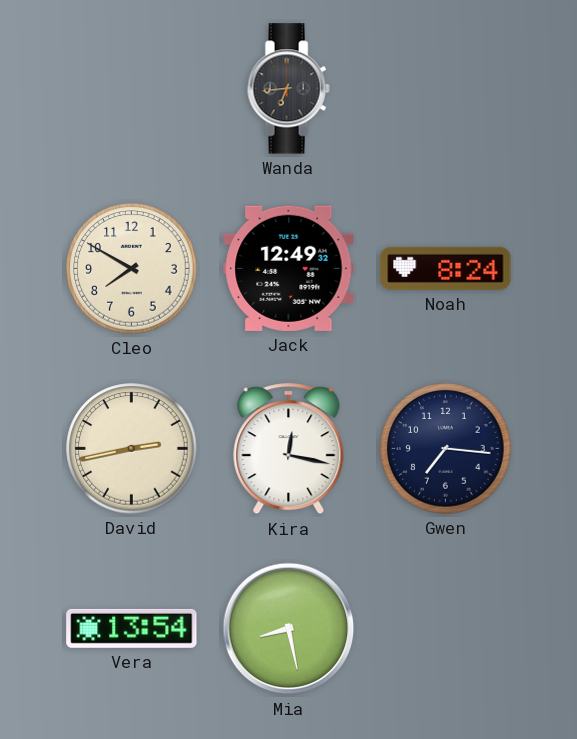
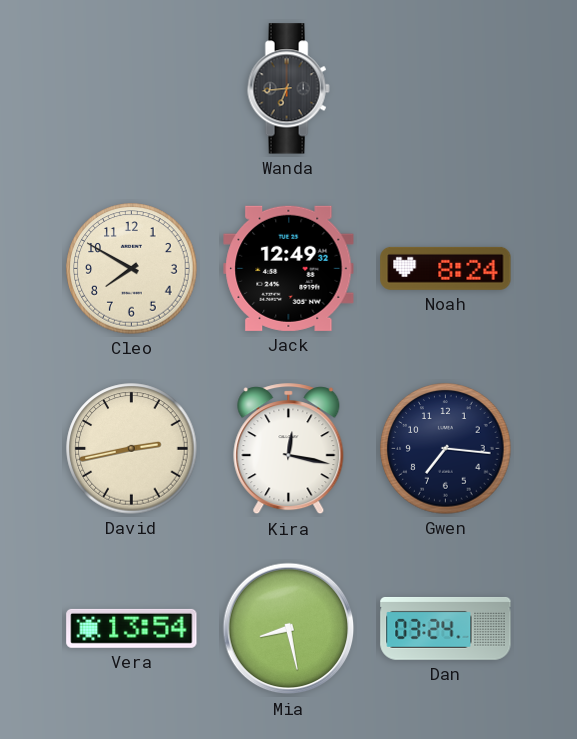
Dan: none -> 03:24
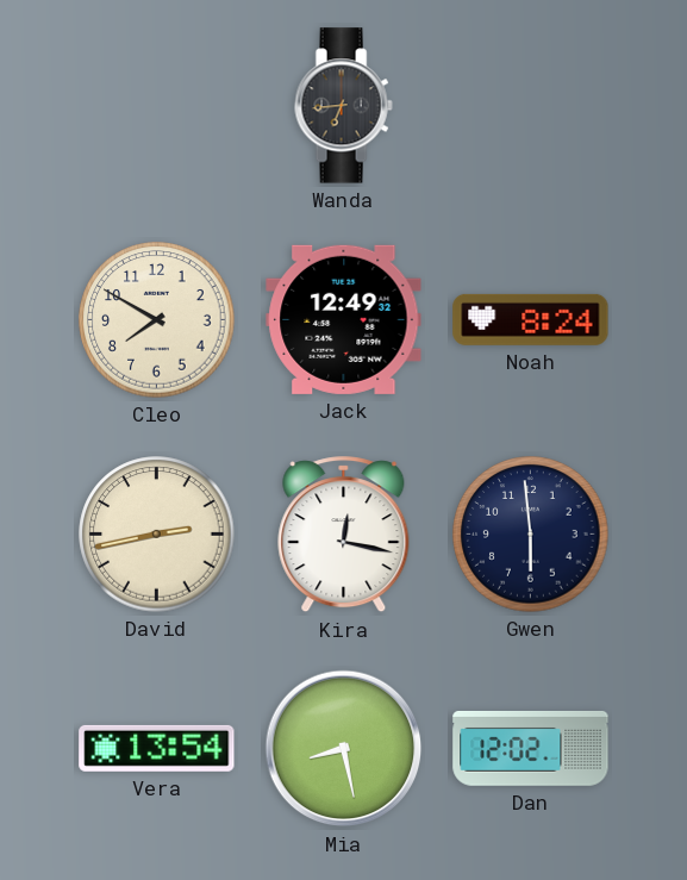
Gwen: 7:16 -> 5:59
Dan: 03:24 -> 12:02
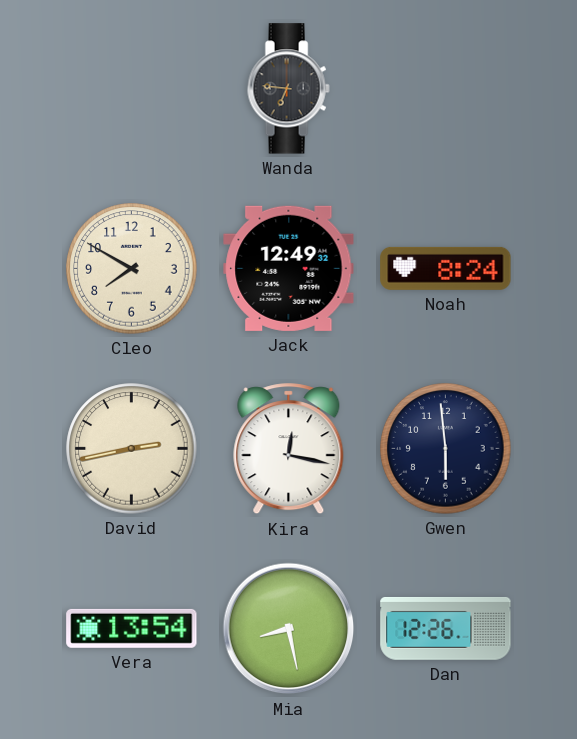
Wanda: 6:44 -> 6:46
Dan: 12:02 -> 12:26
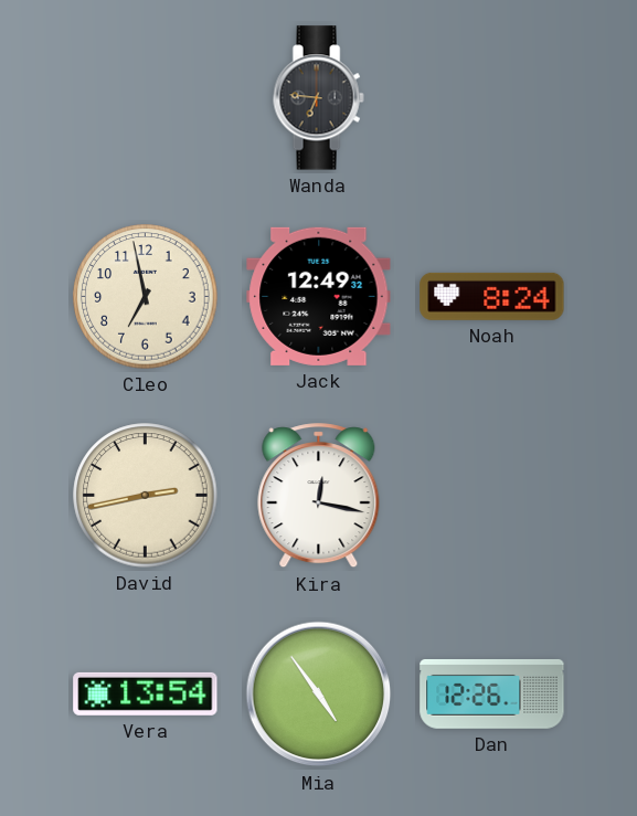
Cleo: 7:50 -> 6:58
Gwen: 5:59 -> none
Mia: 8:28 -> 4:54
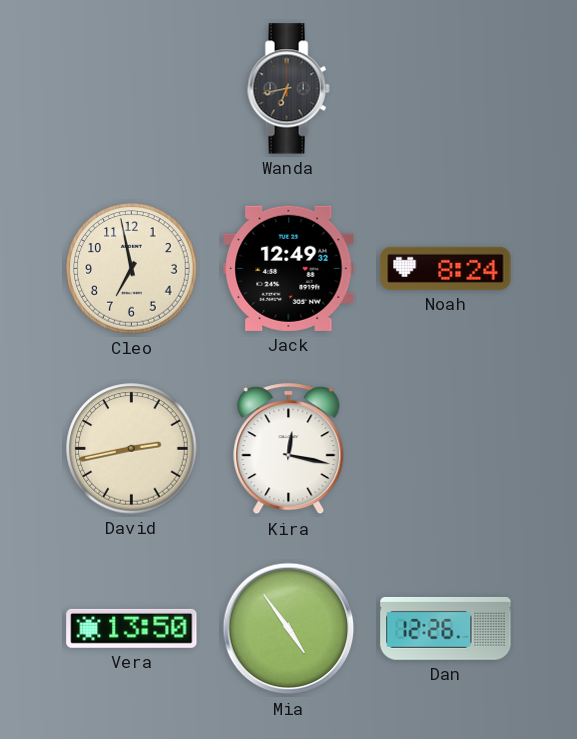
Wanda: 6:46 -> 6:43
Vera: 13:54 -> 13:50
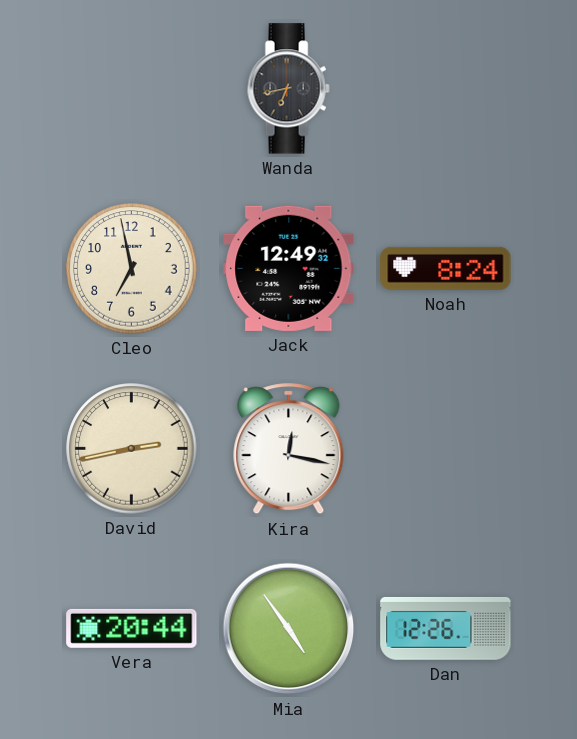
Vera: 13:50 -> 20:44
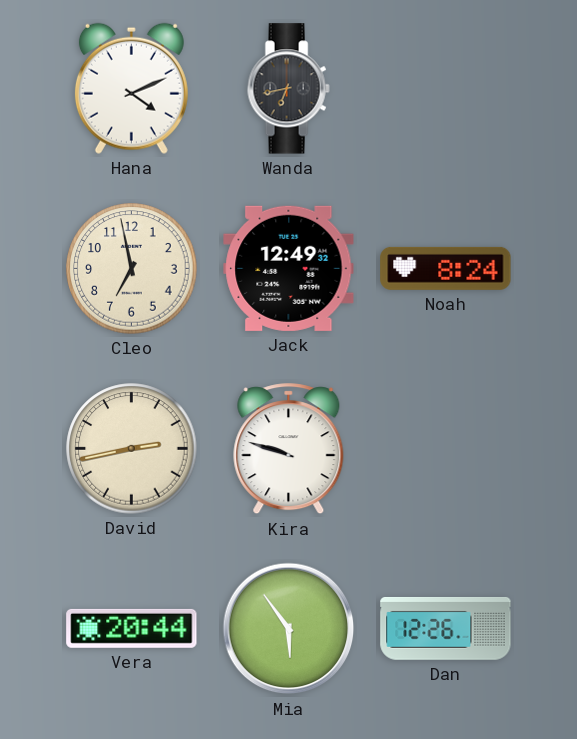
Hana: none -> 4:11
Kira: 12:17 -> 9:48
Mia: 4:54 -> 5:54
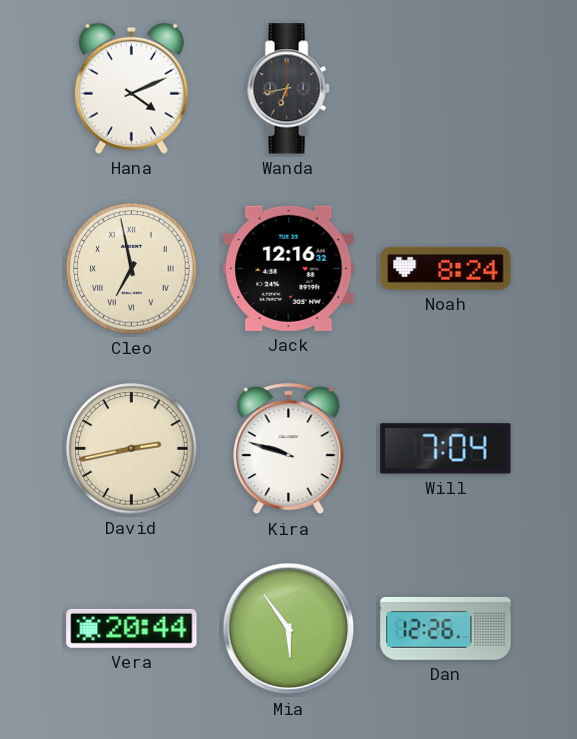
Cleo numerals: Arabic -> Roman
Jack: 12:49 -> 12:16
Will: none -> 7:04
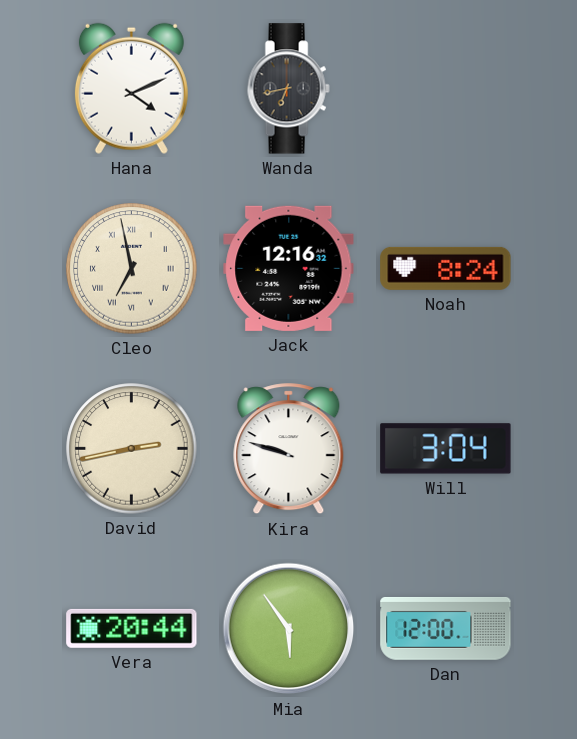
Will: 7:04 -> 3:04
Dan: 12:26 -> 12:00
